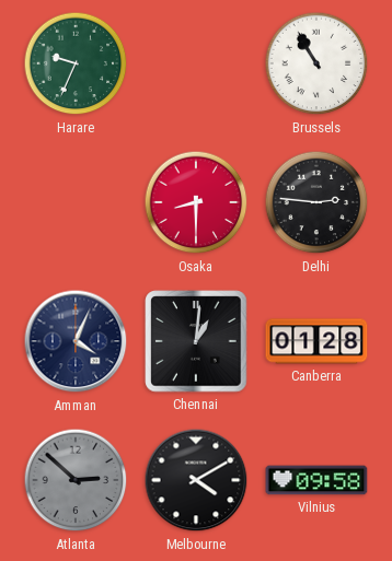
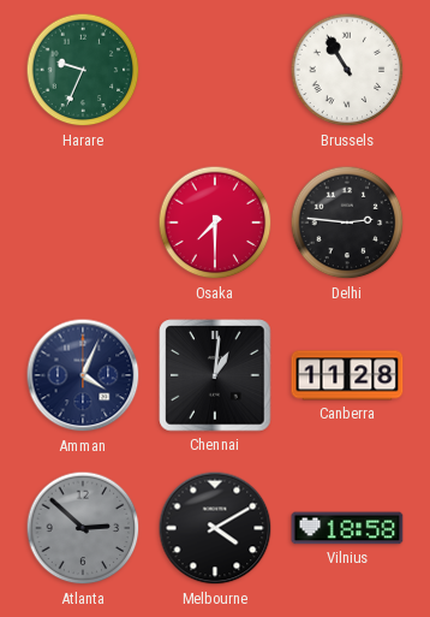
Osaka: 8:30 -> 7:30
Canberra: 01:28 -> 11:28
Vilnius: 09:58 -> 18:58
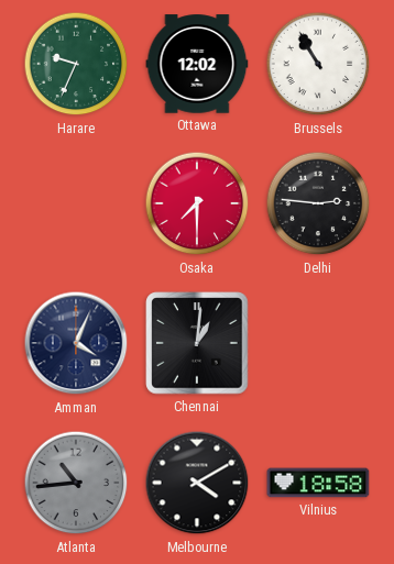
Ottawa: none -> 12:02
Canberra: 11:28 -> none
Atlanta: 2:52 -> 10:44
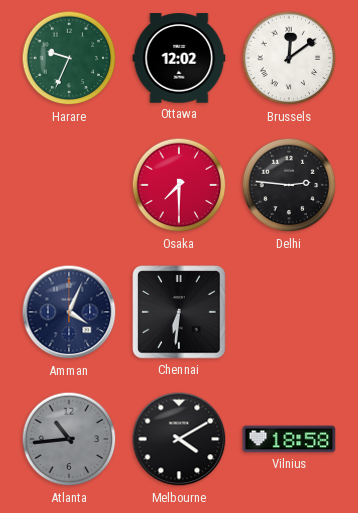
Brussels: 10:55 -> 12:09
Chennai: 1:01 -> 6:31
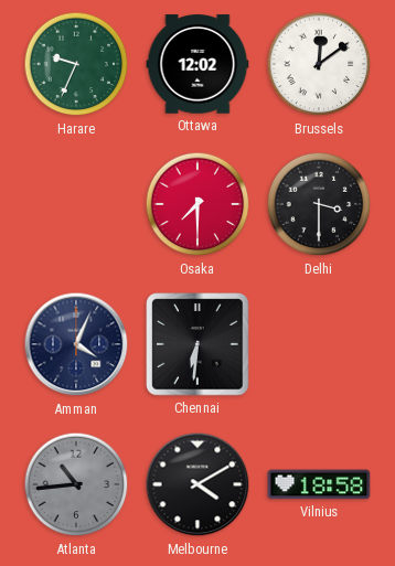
Delhi: 2:46 -> 3:30
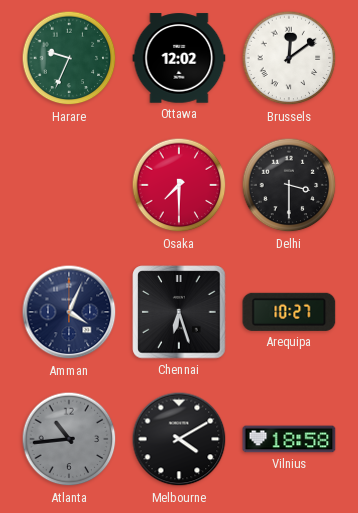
Chennai: 6:31 -> 6:27
Arequipa: none -> 10:27
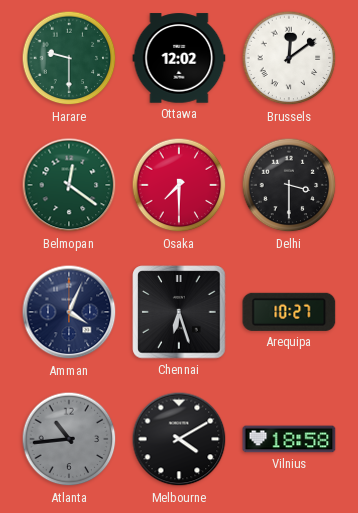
Harare: 9:34 -> 9:30
Belmopan: none -> 12:21
